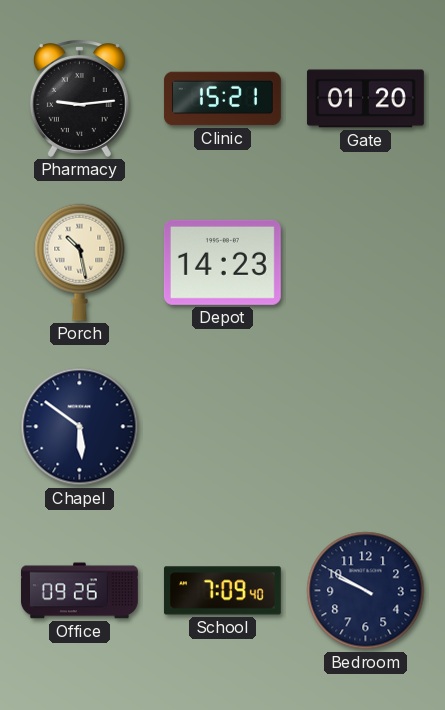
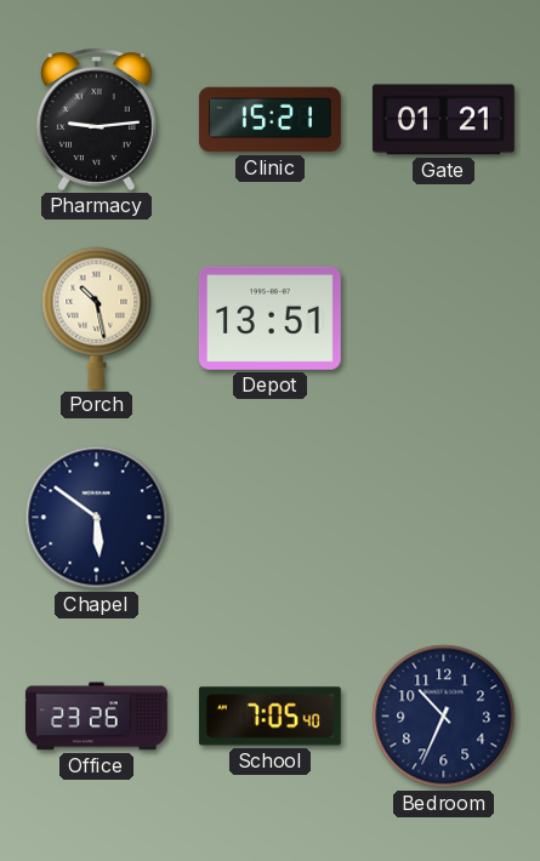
Gate: 01:20 -> 01:21
Depot: 14:23 -> 13:51
Office: 09:26 -> 23:26
School: 7:09 -> 7:05
Bedroom: 9:50 -> 10:34
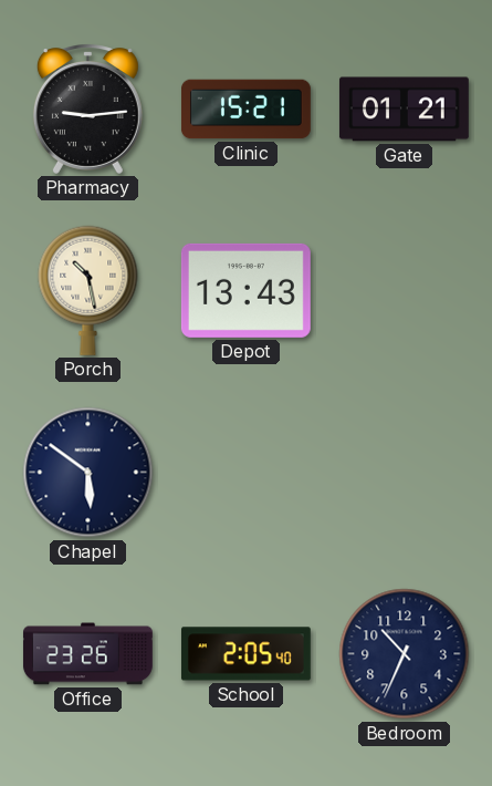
Depot: 13:51 -> 13:43
School: 7:05 -> 2:05
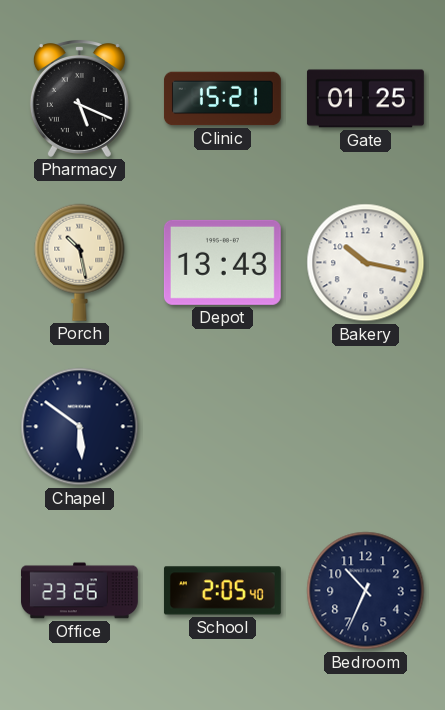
Pharmacy: 9:14 -> 5:19
Gate: 01:21 -> 01:25
Bakery: none -> 10:17
